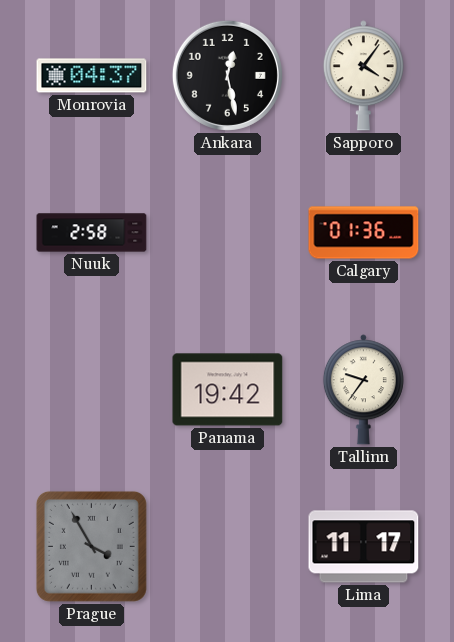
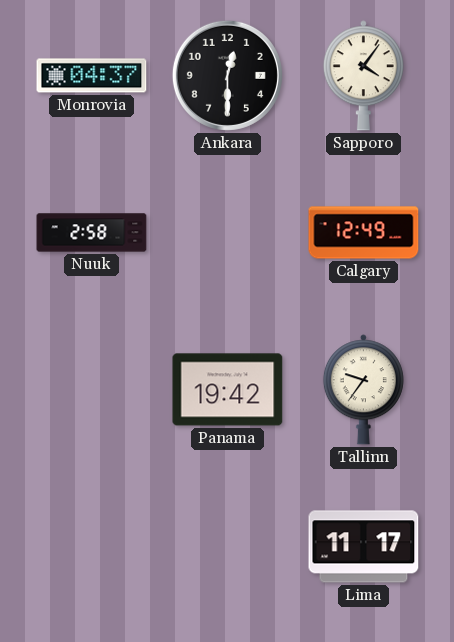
Ankara: 12:28 -> 12:30
Calgary: 01:36 -> 12:49
Prague: 3:55 -> none
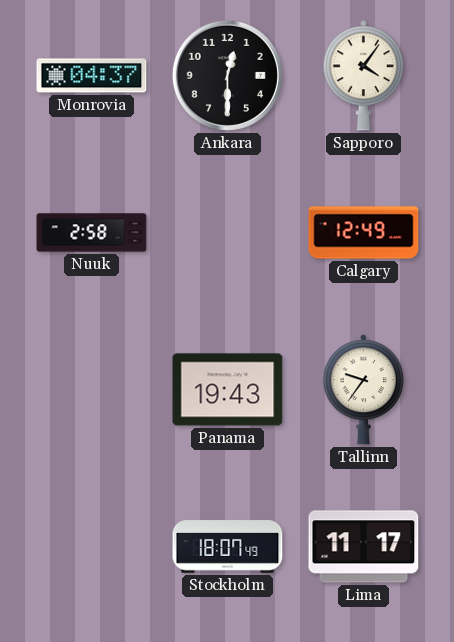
Panama: 19:42 -> 19:43
Stockholm: none -> 18:07
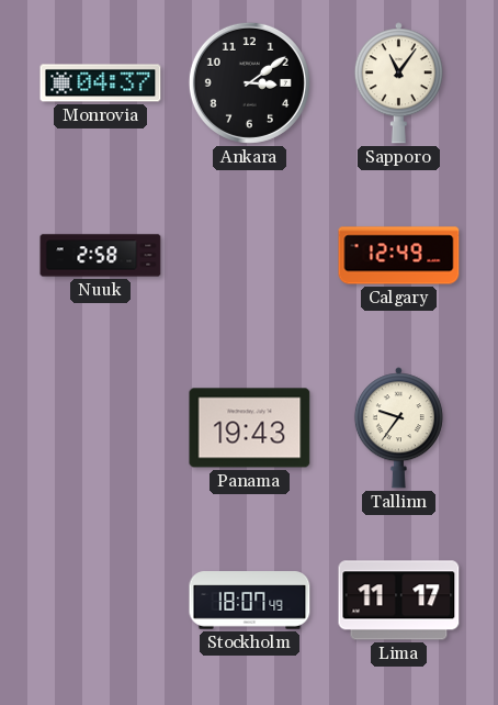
Ankara: 12:30 -> 3:09
Sapporo: 4:06 -> 11:06
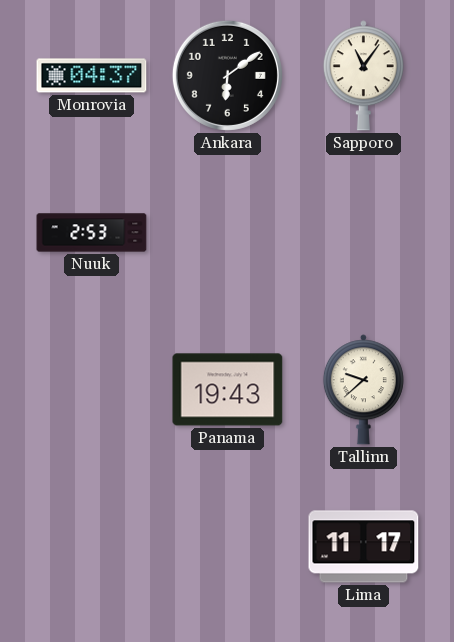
Ankara: 3:09 -> 6:09
Nuuk: 2:58 -> 2:53
Calgary: 12:49 -> none
Tallinn: 9:36 -> 9:38
Stockholm: 18:07 -> none
